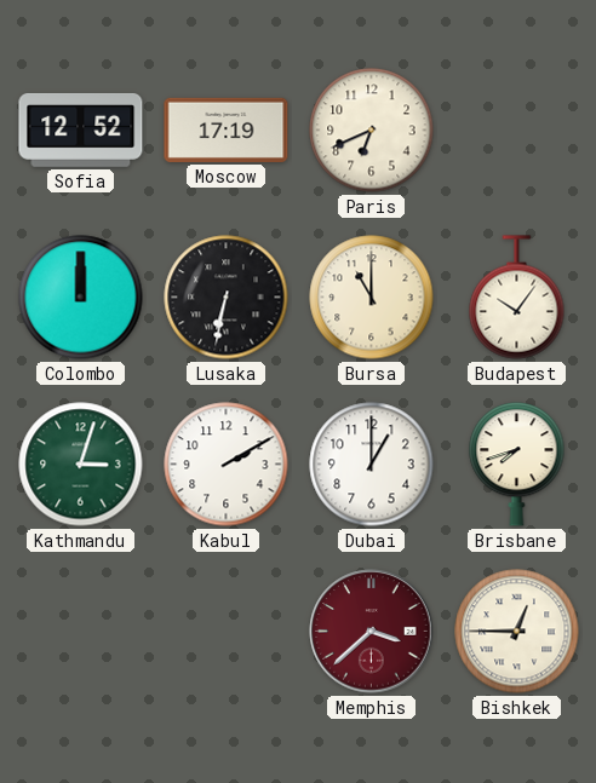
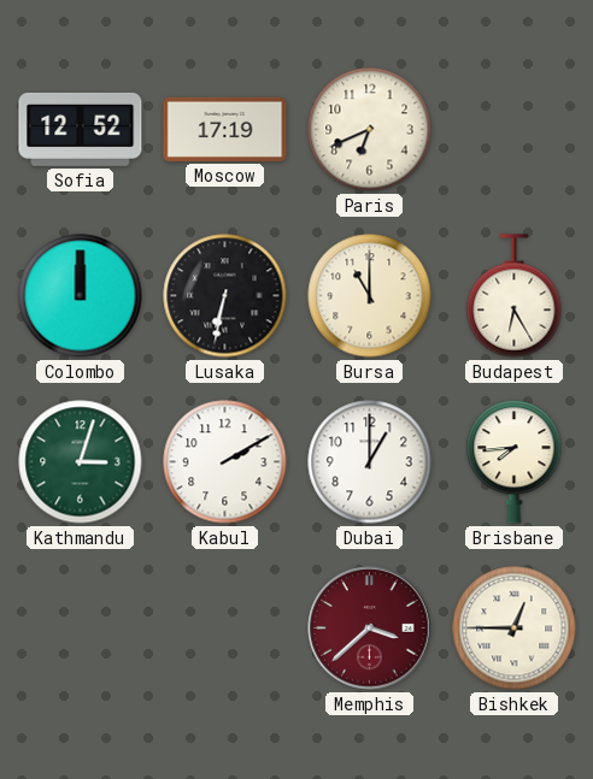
Budapest: 10:06 -> 6:25
Brisbane: 7:42 -> 7:44
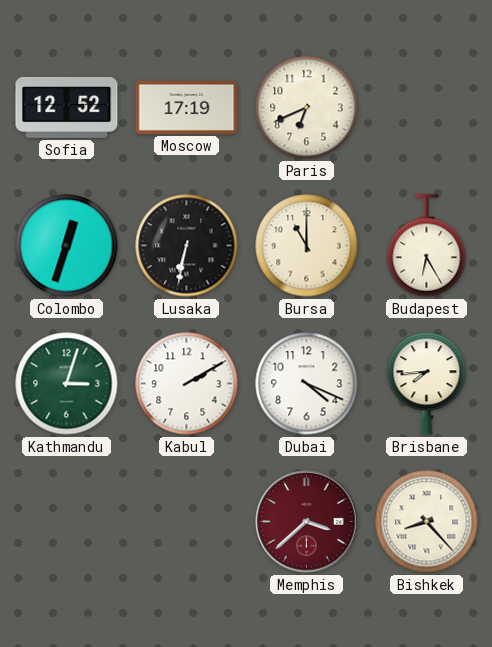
Colombo: 12:00 -> 12:33
Dubai: 1:00 -> 4:19
Bishkek: 12:45 -> 8:23
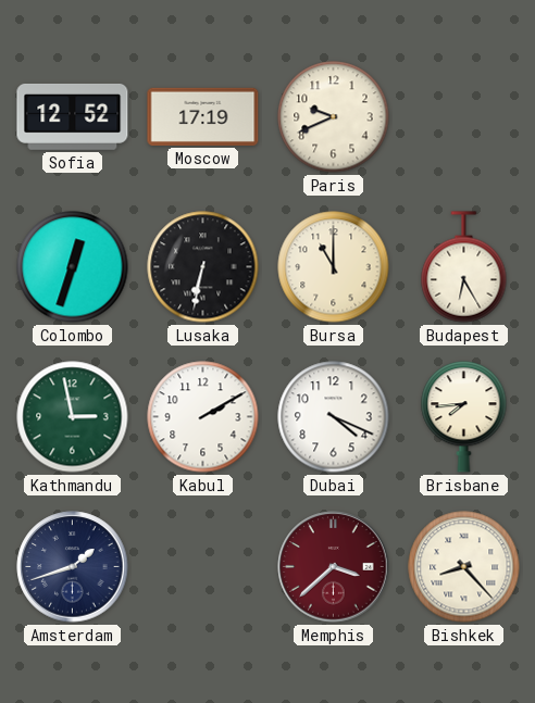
Paris: 6:41 -> 9:41
Kathmandu: 3:03 -> 2:58
Amsterdam: none -> 1:42
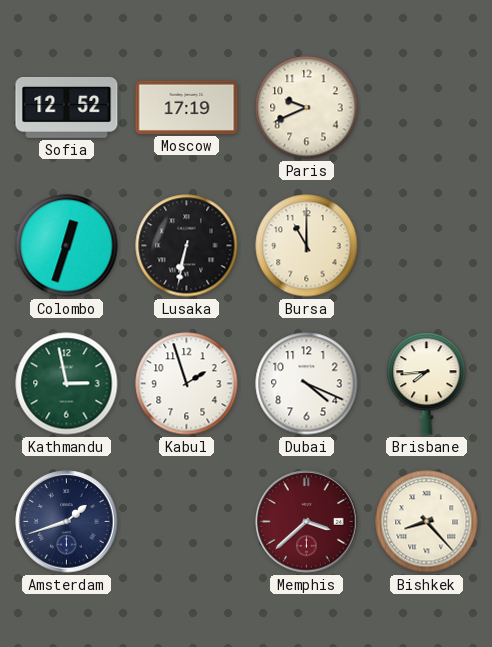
Budapest: 6:25 -> none
Kabul: 2:10 -> 1:57
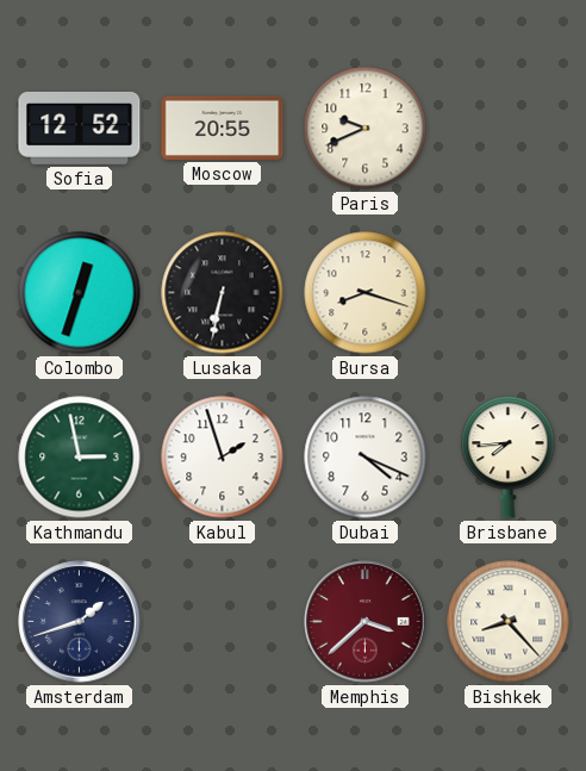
Moscow: 17:19 -> 20:55
Bursa: 11:00 -> 8:18
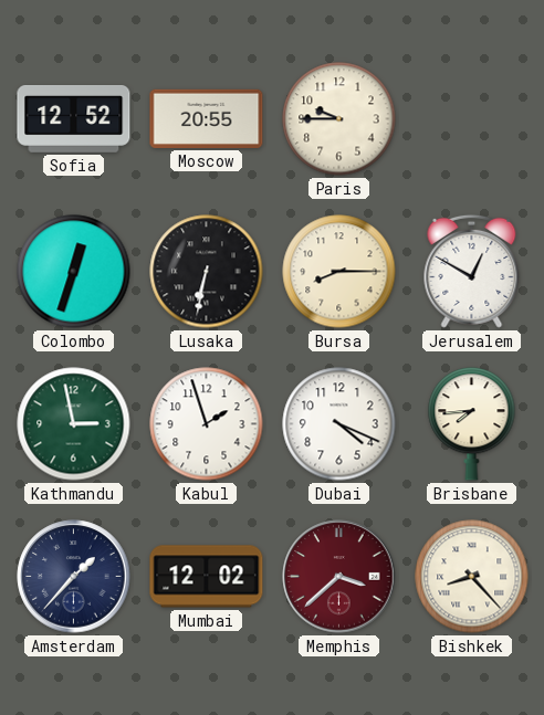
Paris: 9:41 -> 9:45
Bursa: 8:18 -> 8:15
Jerusalem: none -> 12:50
Amsterdam: 1:42 -> 1:37
Mumbai: none -> 12:02
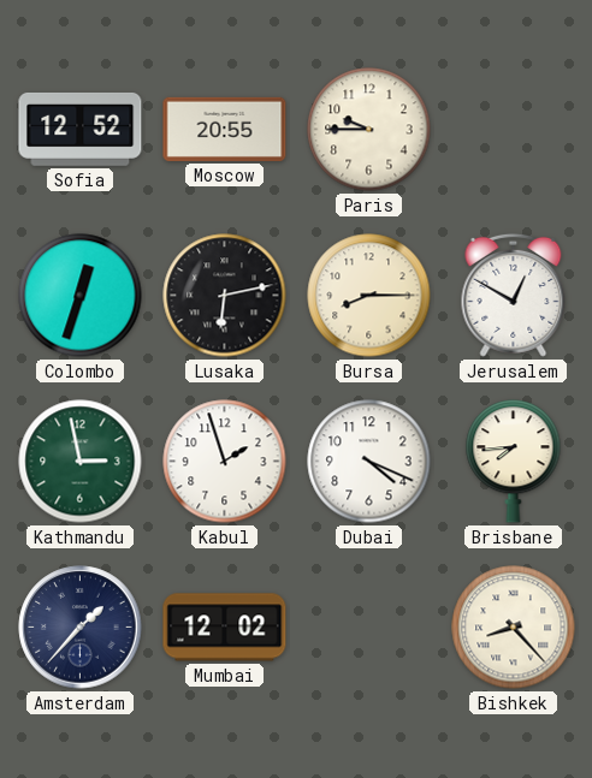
Lusaka: 6:32 -> 6:13
Memphis: 3:38 -> none
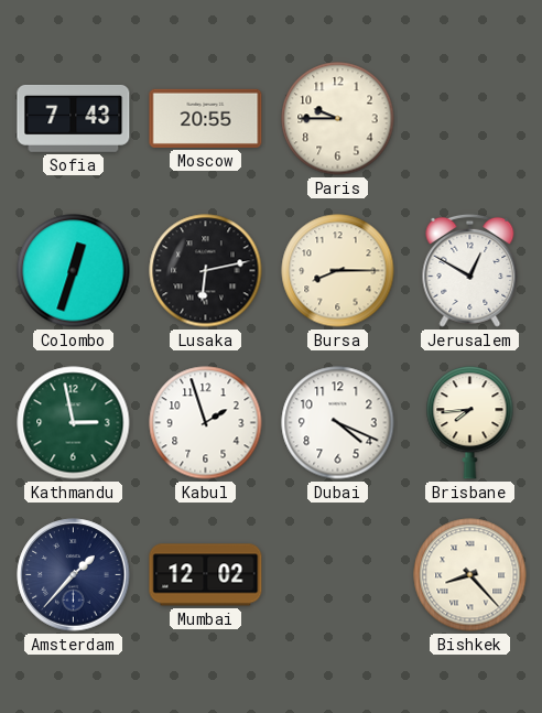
Sofia: 12:52 -> 7:43
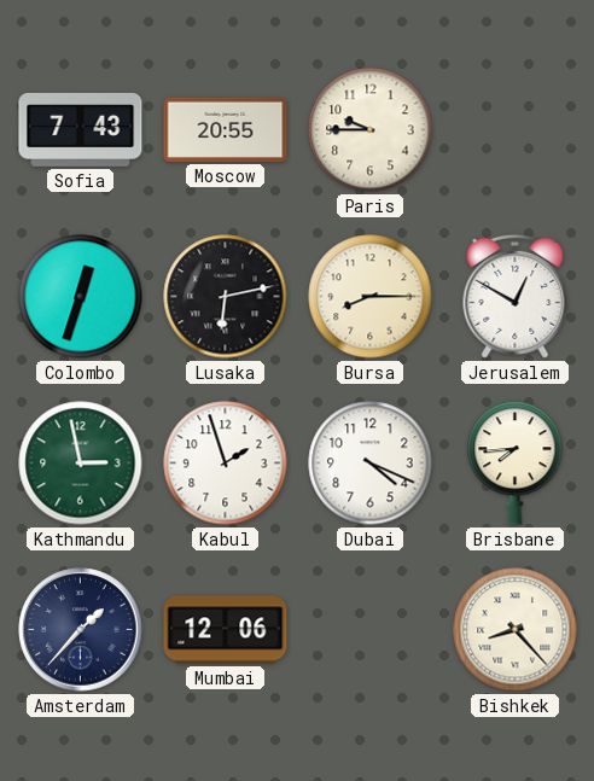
Mumbai: 12:02 -> 12:06
